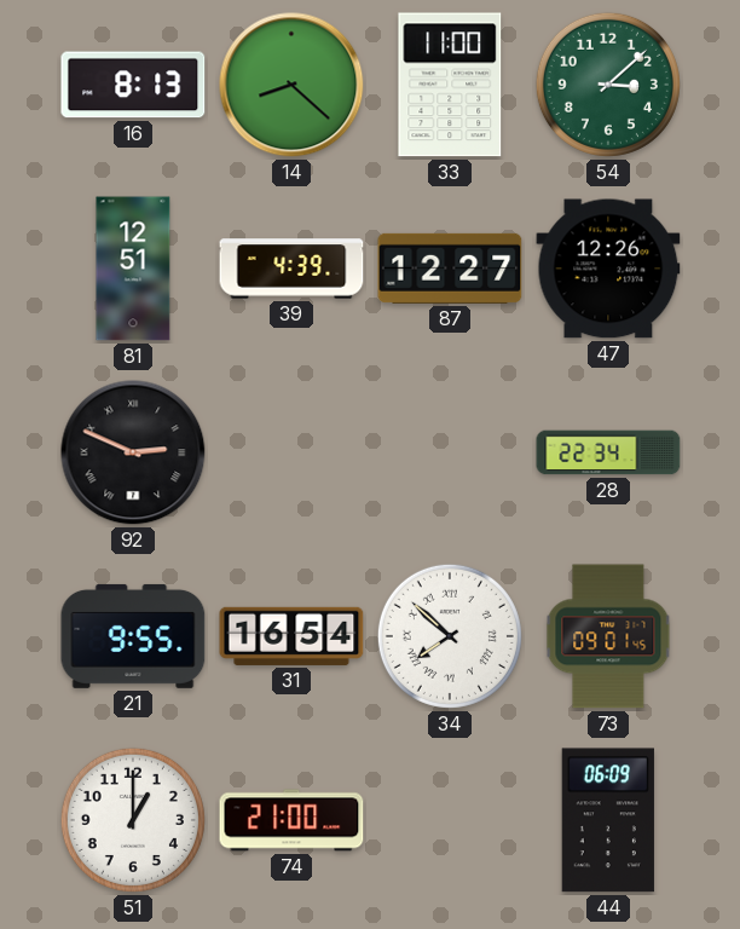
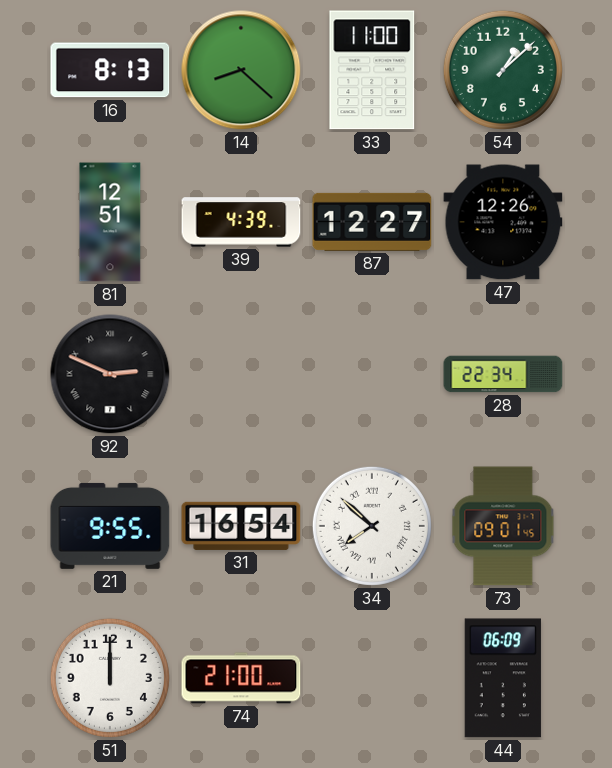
54: 3:08 -> 1:08
51: 1:00 -> 12:00
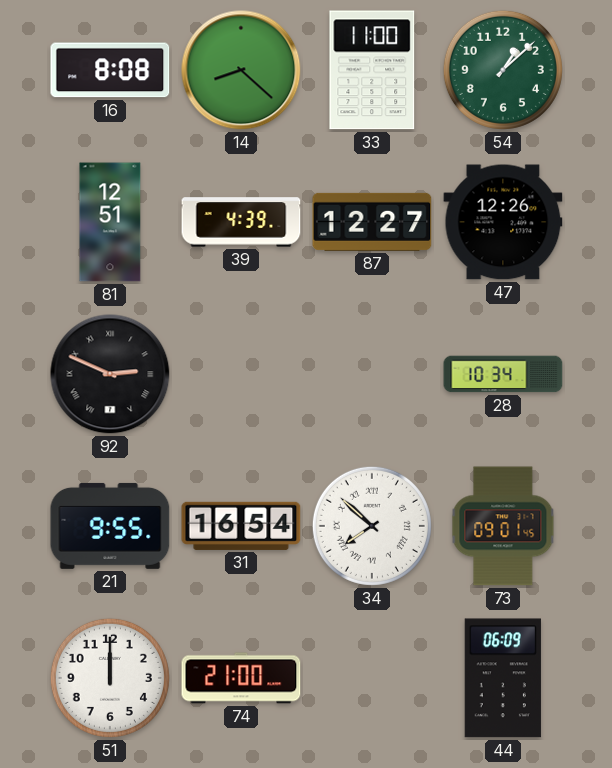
16: 8:13 -> 8:08
28: 22:34 -> 10:34
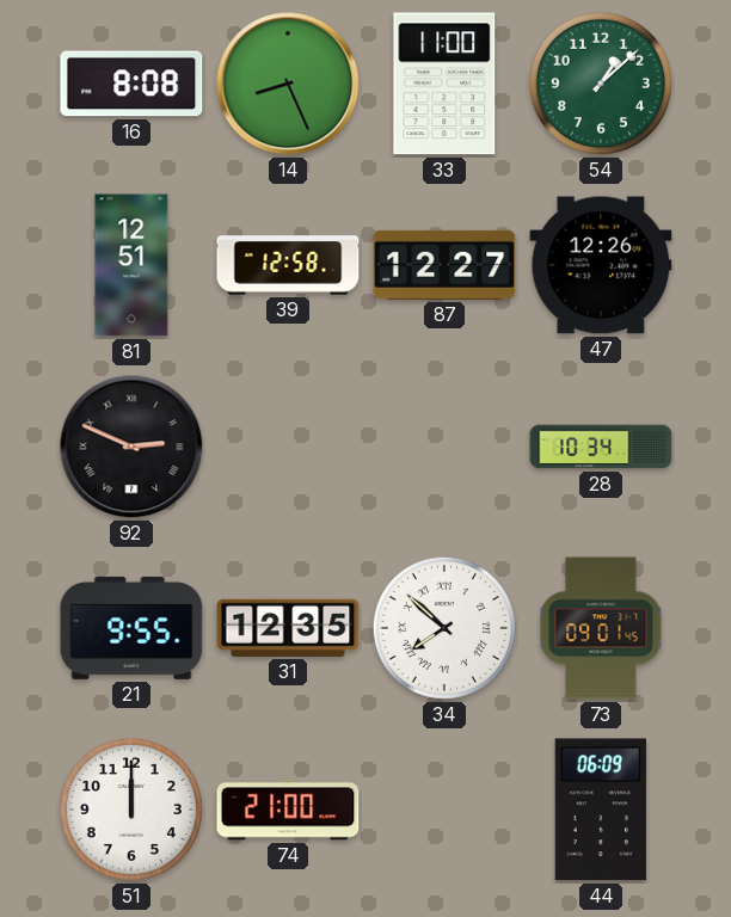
14: 8:22 -> 8:26
39: 4:39 -> 12:58
31: 16:54 -> 12:35
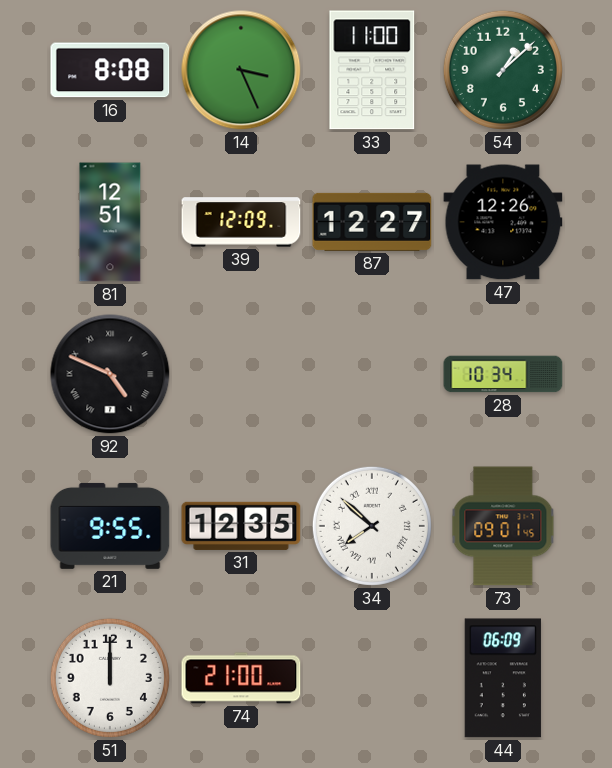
14: 8:26 -> 3:26
39: 12:58 -> 12:09
92: 2:49 -> 4:49
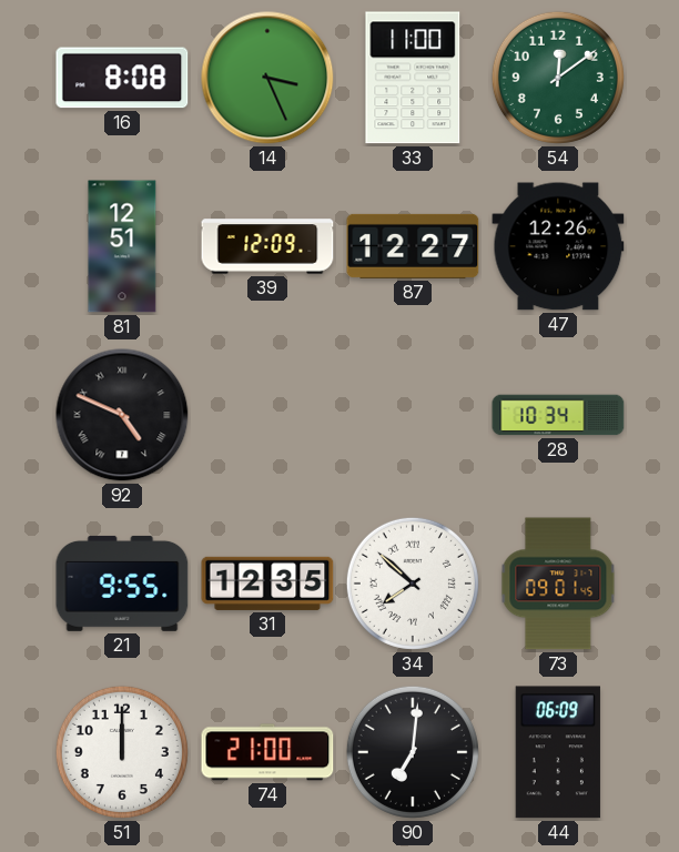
54: 1:08 -> 12:09
90: none -> 7:01
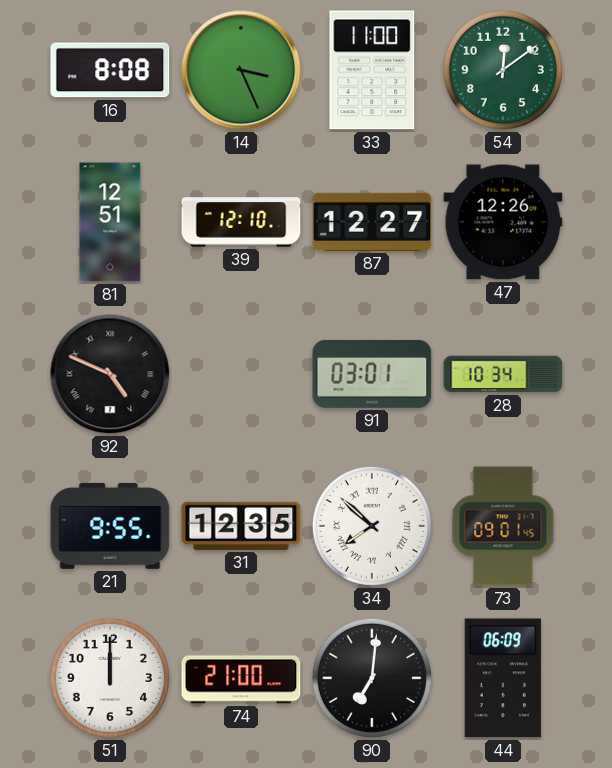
39: 12:09 -> 12:10
91: none -> 03:01
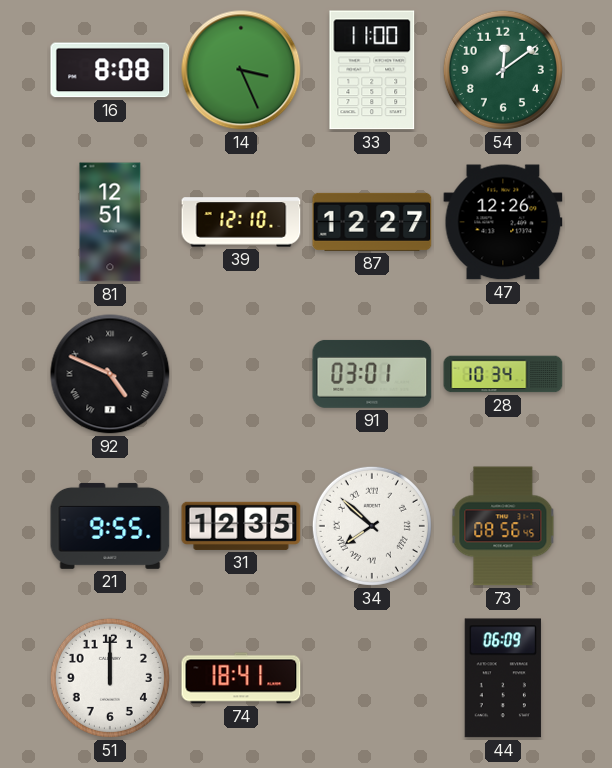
73: 09:01 -> 08:56
74: 21:00 -> 18:41
90: 7:01 -> none
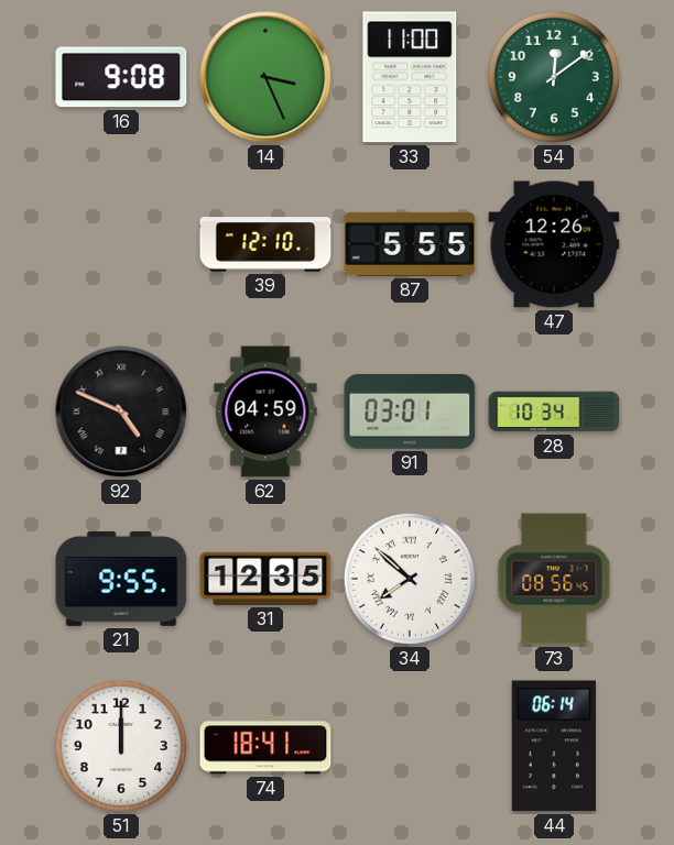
16: 8:08 -> 9:08
81: 12:51 -> none
87: 12:27 -> 5:55
62: none -> 04:59
44: 06:09 -> 06:14
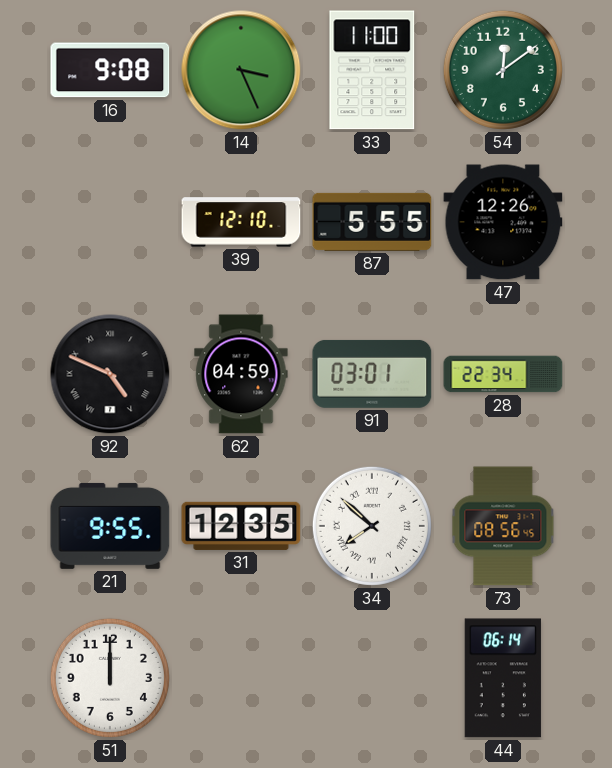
28: 10:34 -> 22:34
74: 18:41 -> none
